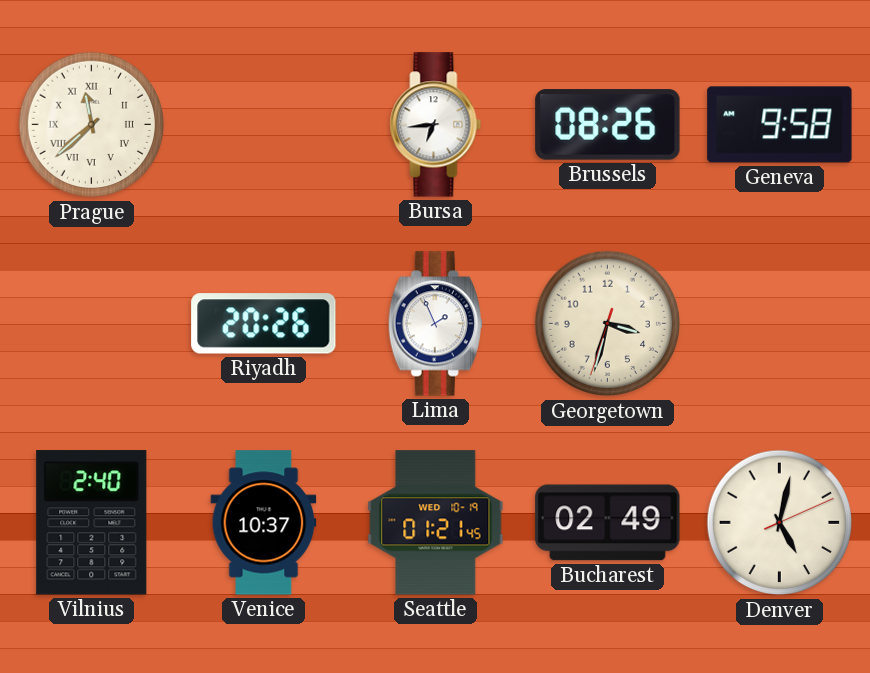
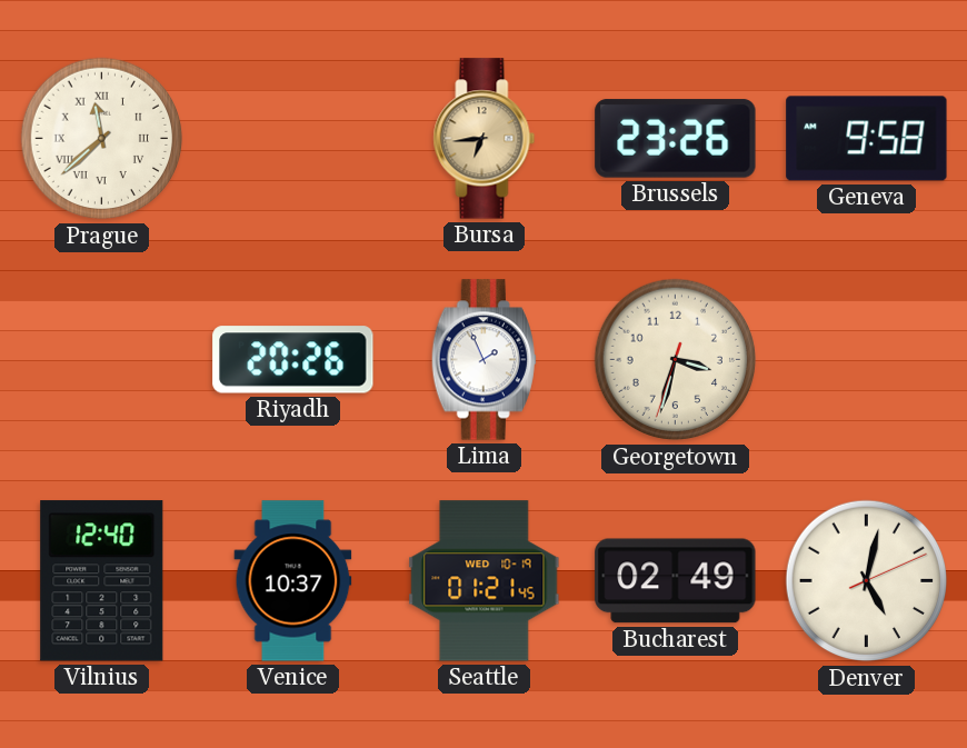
Bursa dial: white -> champagne
Brussels: 08:26 -> 23:26
Vilnius: 2:40 -> 12:40
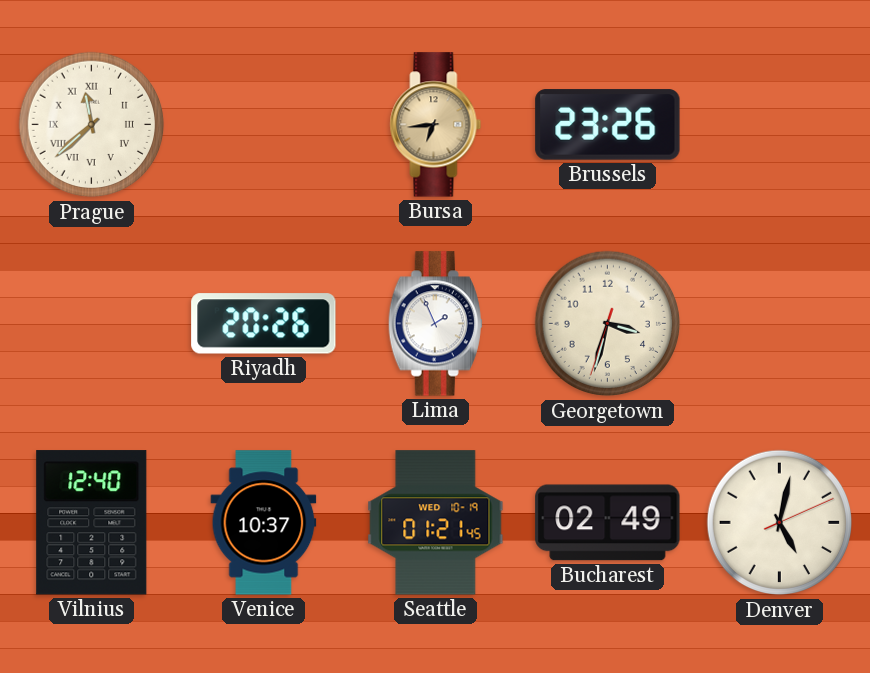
Geneva: 9:58 -> none
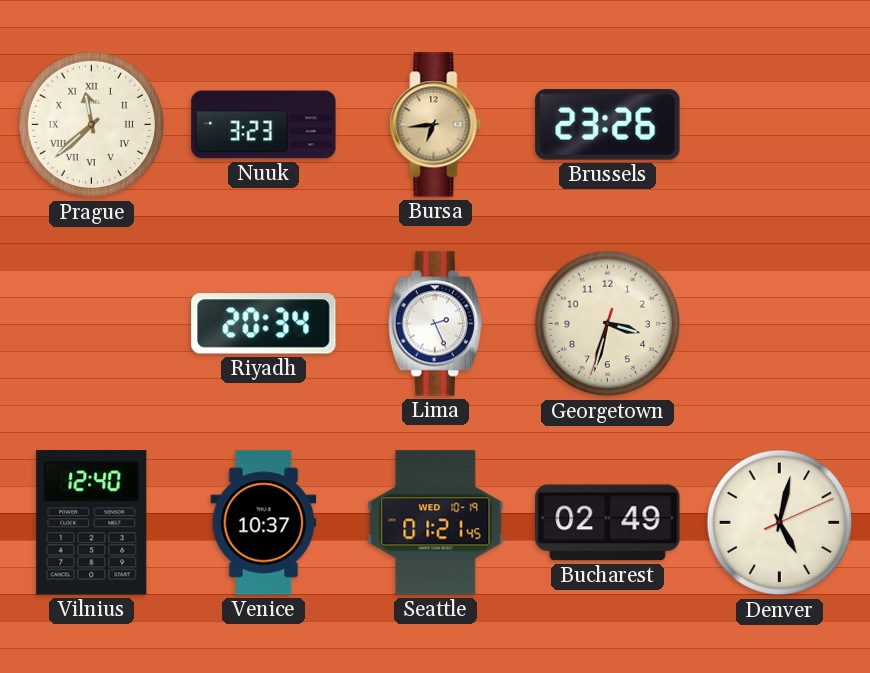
Nuuk: none -> 3:23
Riyadh: 20:26 -> 20:34
Lima: 1:56 -> 2:26
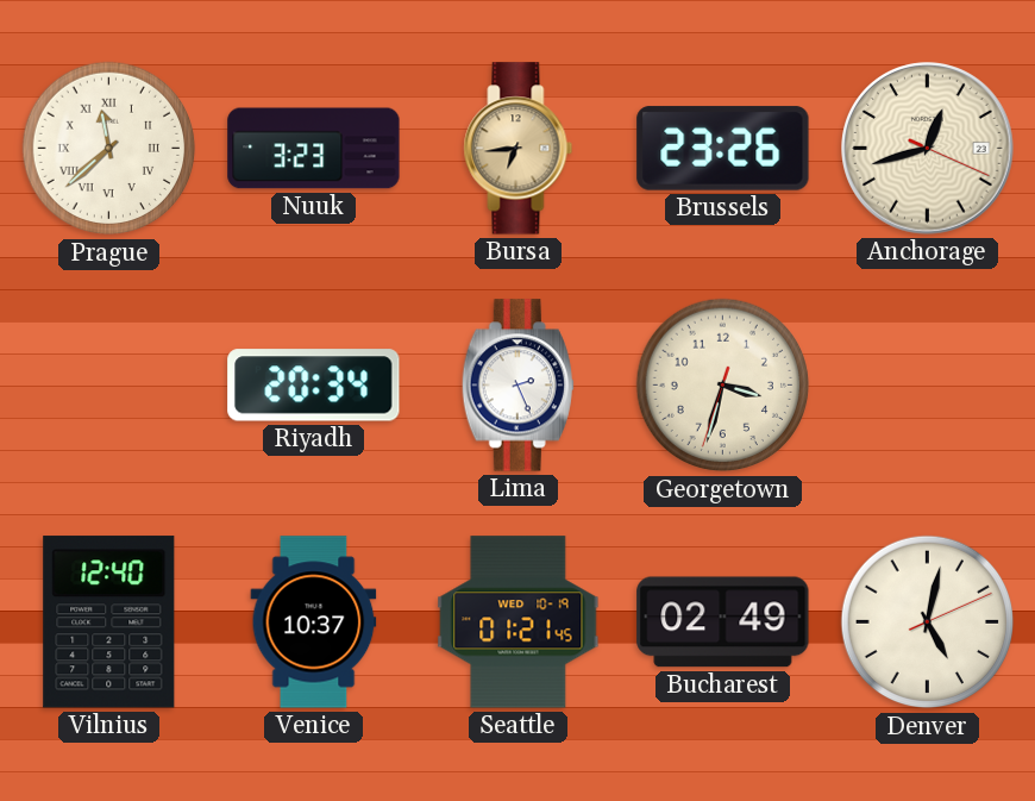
Anchorage: none -> 12:42
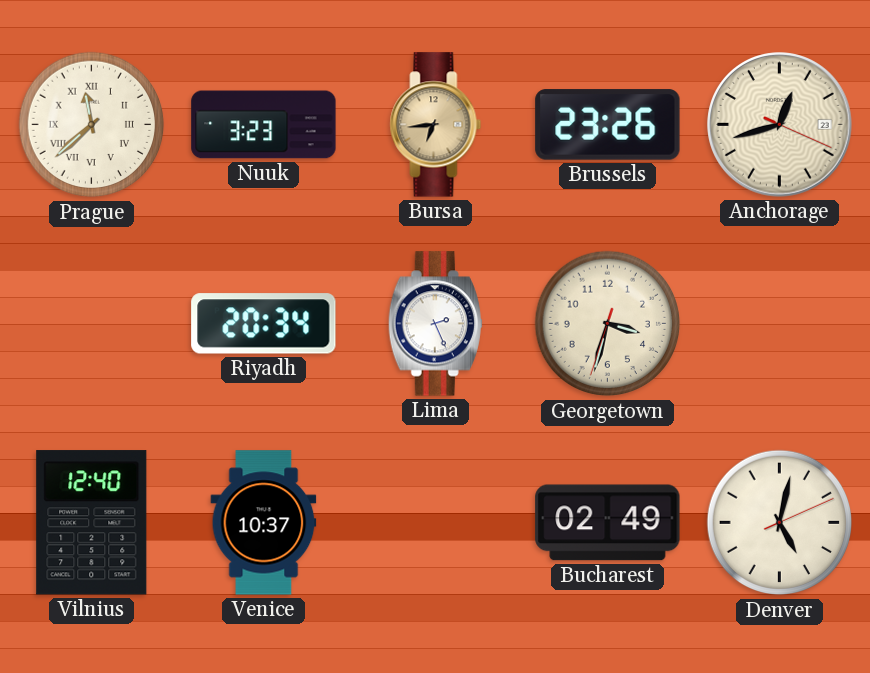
Seattle: 01:21 -> none
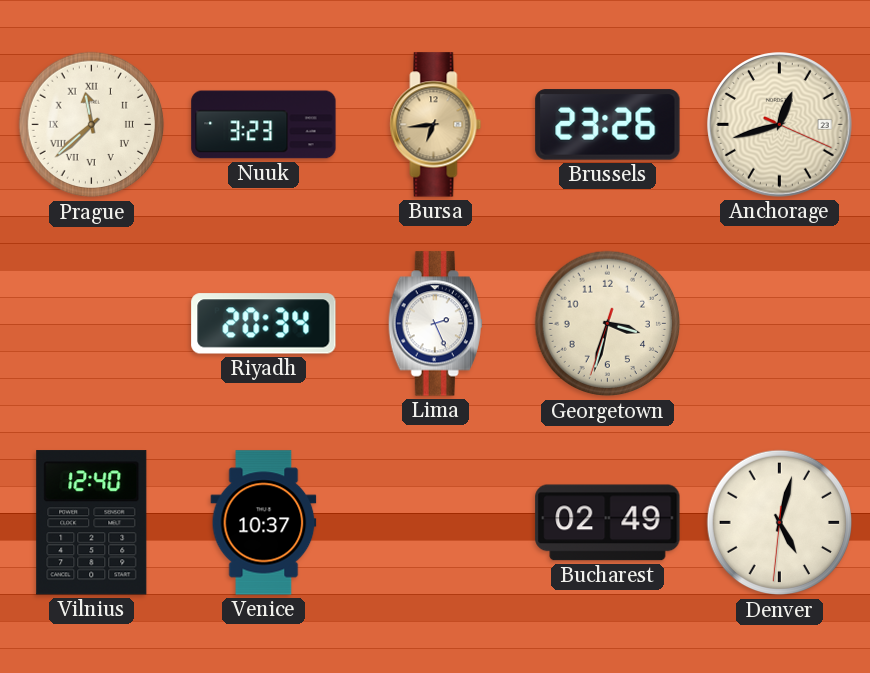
Denver: 5:02:11 -> 5:02:31
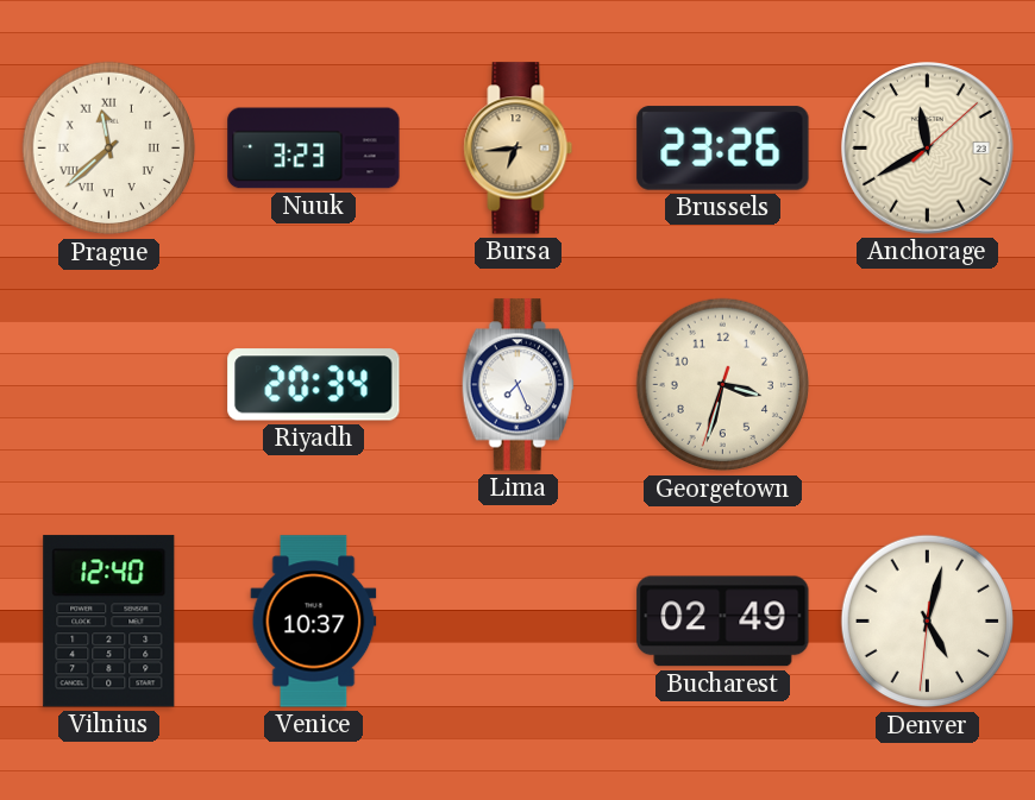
Anchorage: 12:42 -> 11:40
Lima: 2:26 -> 7:26
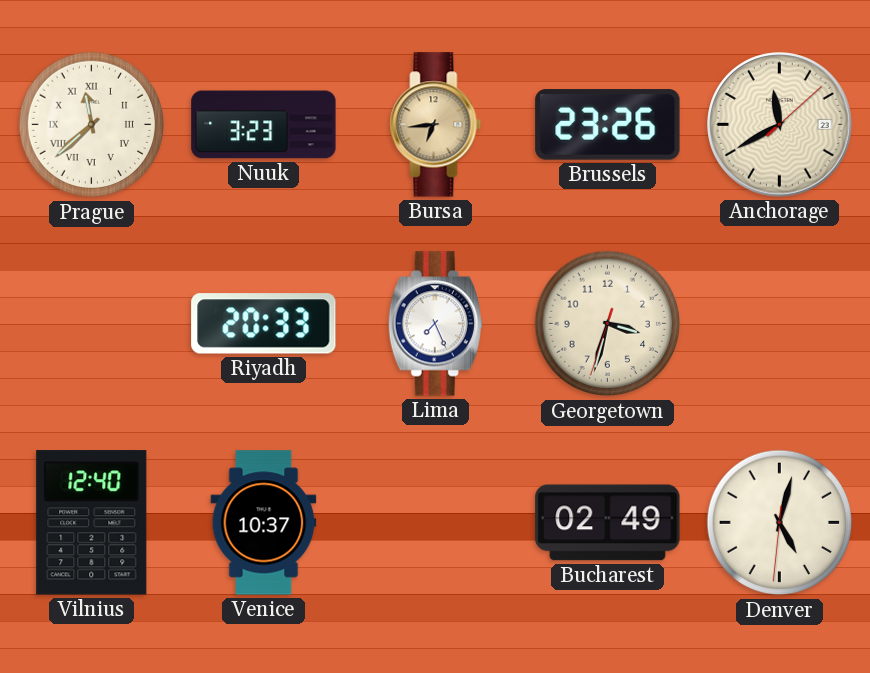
Riyadh: 20:34 -> 20:33
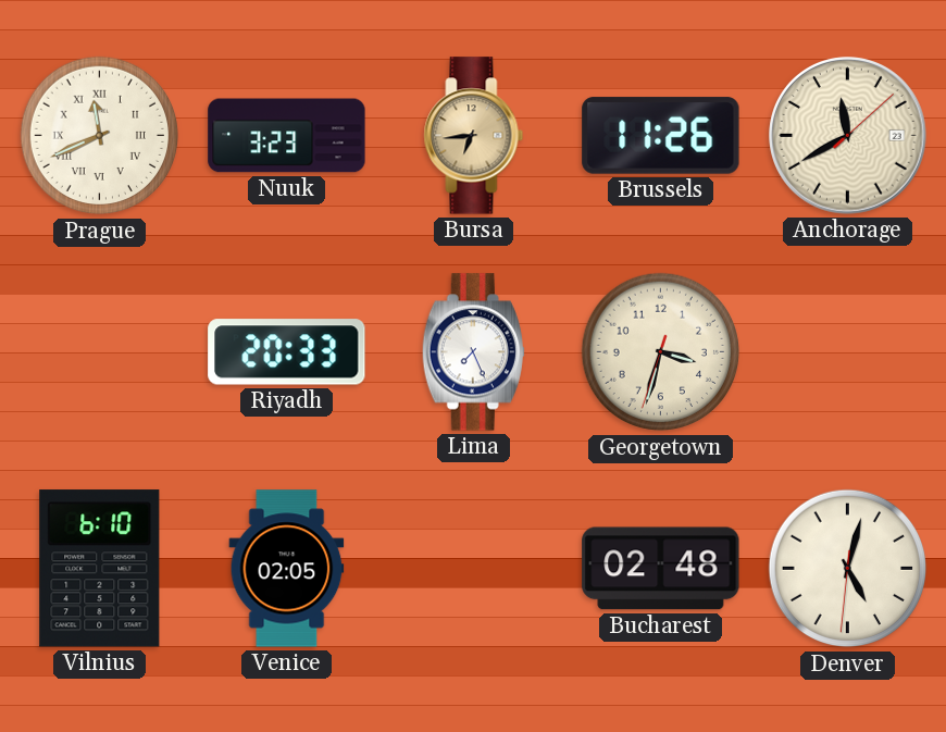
Prague: 11:38 -> 11:41
Brussels: 23:26 -> 11:26
Vilnius: 12:40 -> 6:10
Venice: 10:37 -> 02:05
Bucharest: 02:49 -> 02:48
